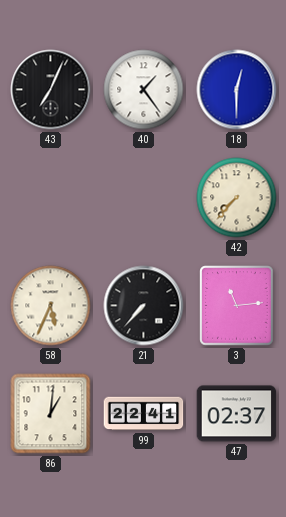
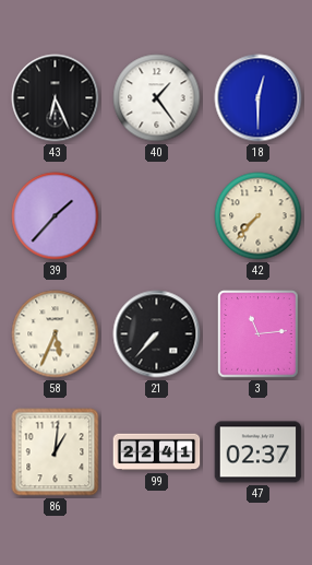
43: 7:04 -> 6:26
39: none -> 1:37
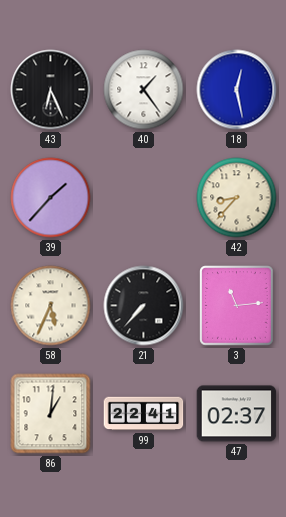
18: 12:30 -> 12:28
42: 7:37 -> 8:37
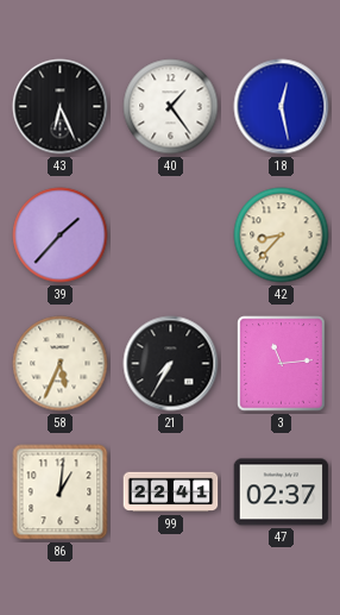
21: 7:37 -> 7:35
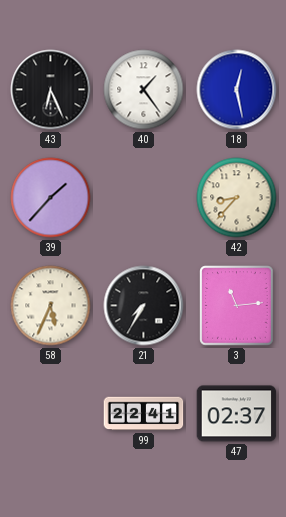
86: 1:01 -> none
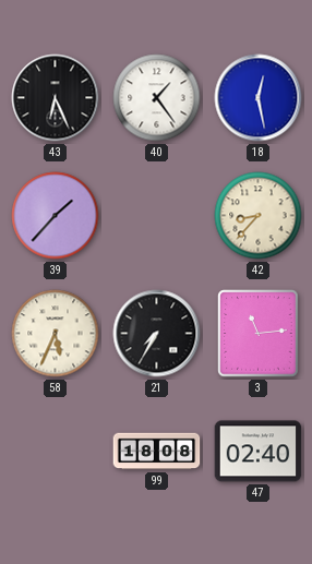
99: 22:41 -> 18:08
47: 02:37 -> 02:40
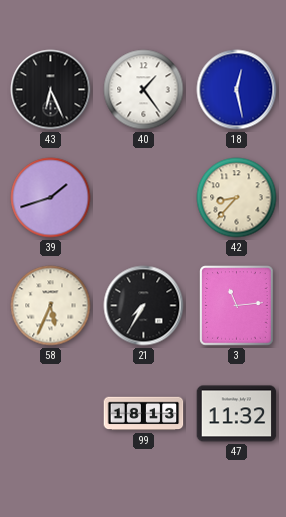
39: 1:37 -> 1:42
99: 18:08 -> 18:13
47: 02:40 -> 11:32
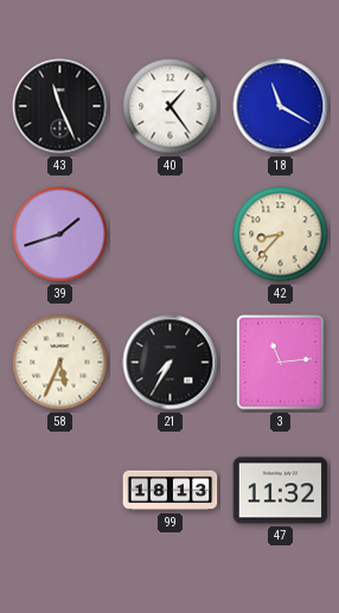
43: 6:26 -> 11:26
18: 12:28 -> 11:20
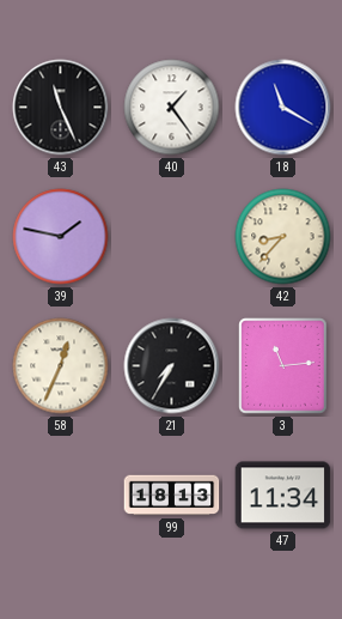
39: 1:42 -> 1:47
58: 5:34 -> 12:34
47: 11:32 -> 11:34
